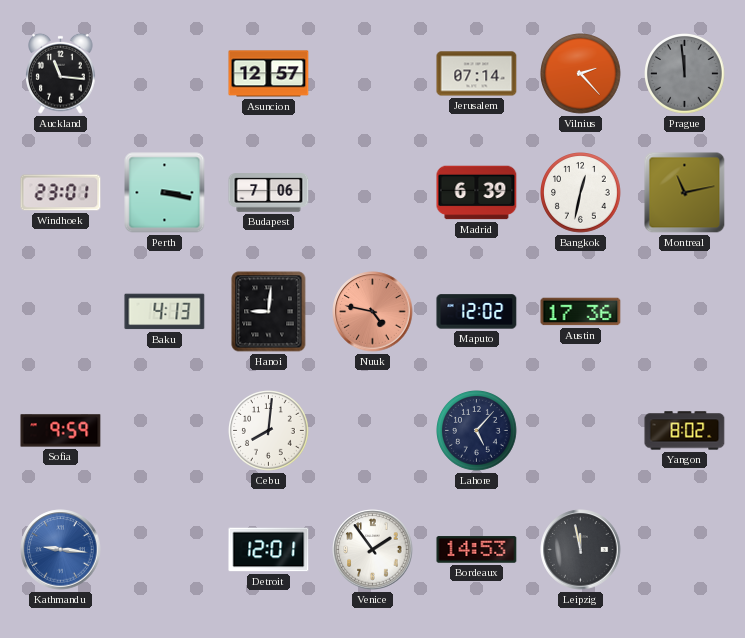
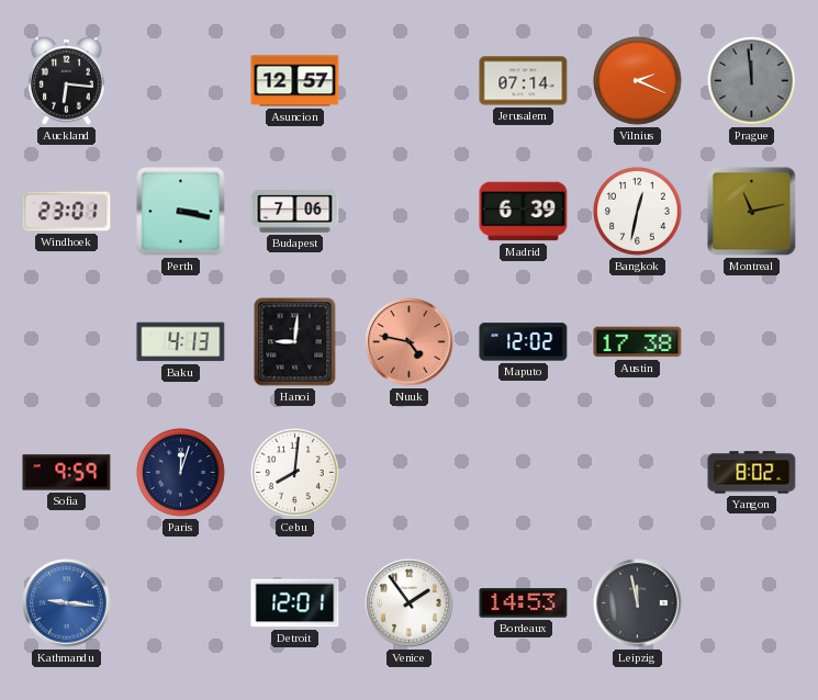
Auckland: 11:16 -> 6:16
Vilnius: 2:23 -> 2:19
Austin: 17:36 -> 17:38
Paris: none -> 12:03
Lahore: 5:07 -> none
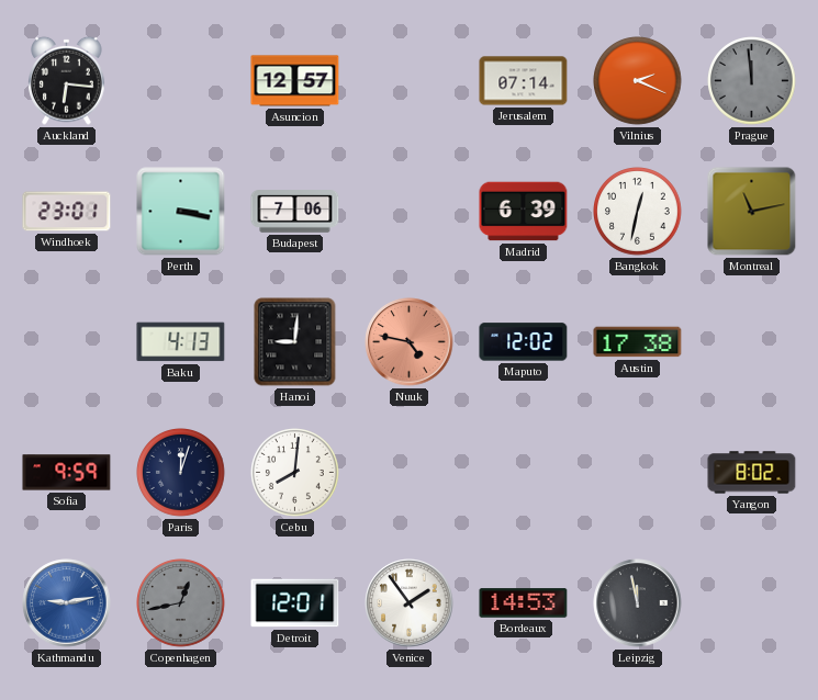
Kathmandu: 9:16 -> 9:13
Copenhagen: none -> 12:43
